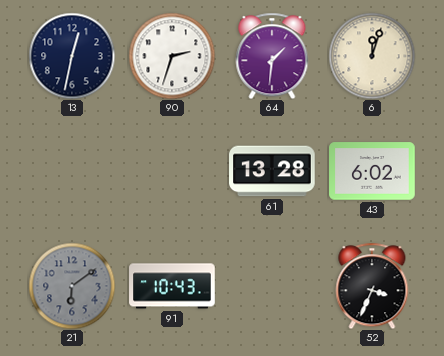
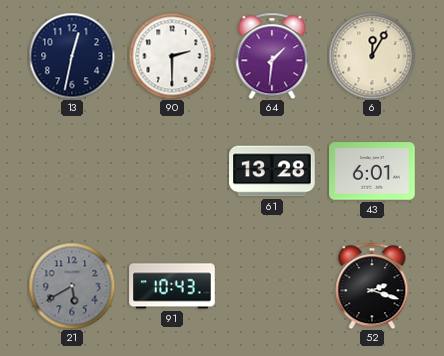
90: 2:33 -> 2:30
6: 12:03 -> 12:05
43: 6:02 -> 6:01
21: 6:09 -> 5:40
52: 3:34 -> 2:18
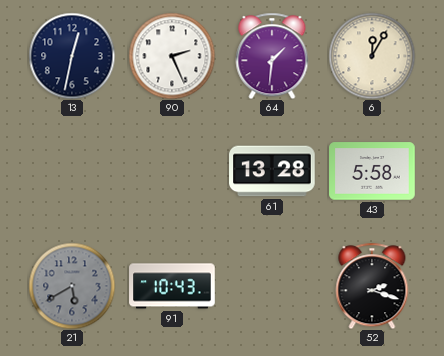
90: 2:30 -> 2:26
43: 6:01 -> 5:58
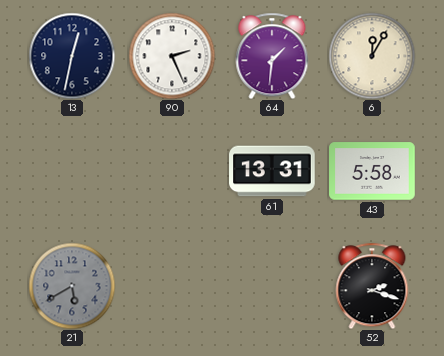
61: 13:28 -> 13:31
91: 10:43 -> none
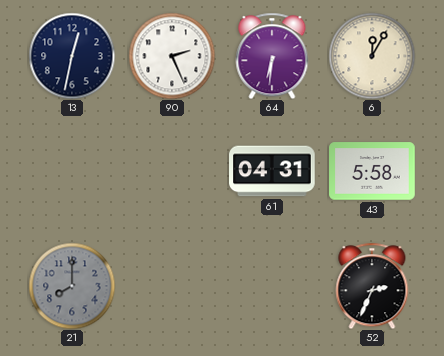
64: 1:31 -> 6:31
61: 13:31 -> 04:31
21: 5:40 -> 8:00
52: 2:18 -> 2:34
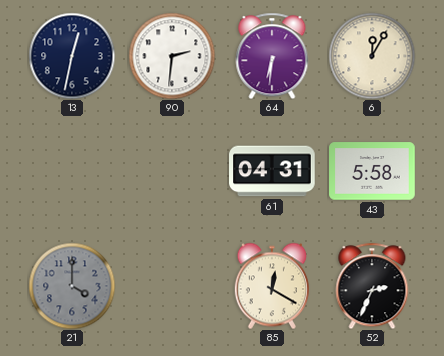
90: 2:26 -> 2:31
21: 8:00 -> 4:00
85: none -> 12:20
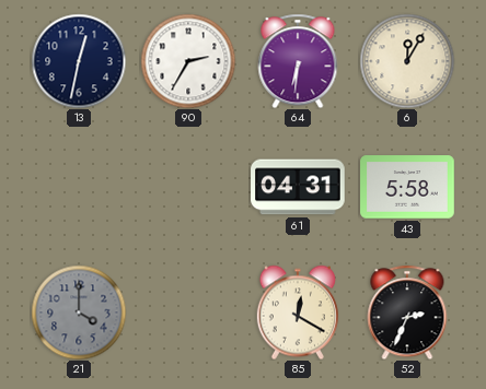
90: 2:31 -> 2:35
